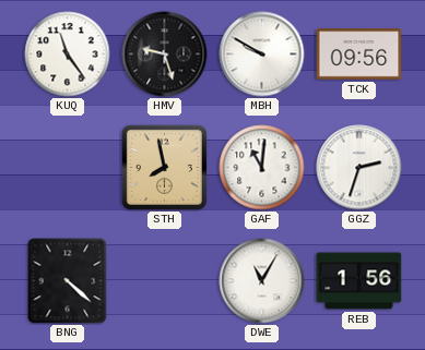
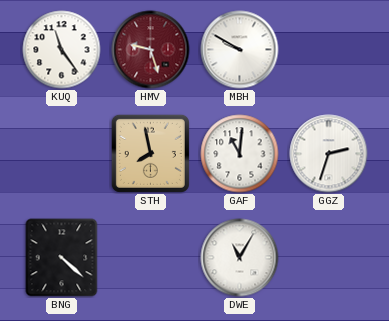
HMV dial: black -> burgundy
TCK: 09:56 -> none
REB: 1:56 -> none
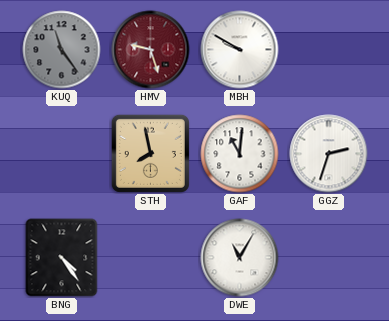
KUQ dial: white -> grey
BNG: 4:22 -> 4:24
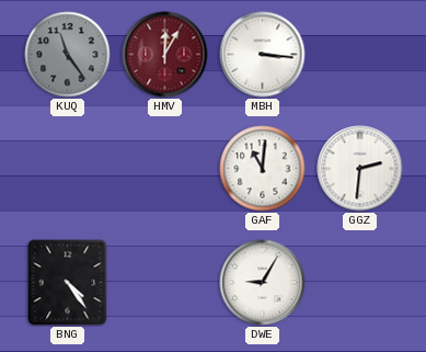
HMV: 9:27 -> 12:05
MBH: 9:50 -> 3:16
STH: 7:58 -> none
GGZ: 2:33 -> 2:31
DWE: 11:05 -> 9:05
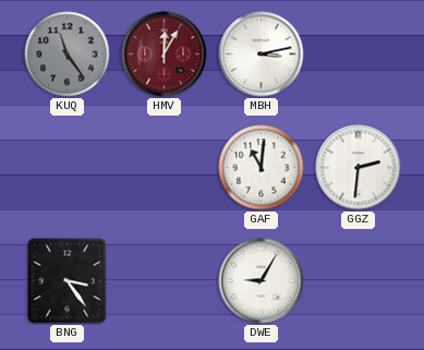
MBH: 3:16 -> 3:13
BNG: 4:24 -> 3:24
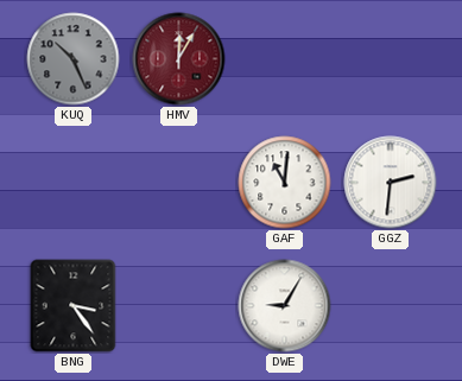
KUQ: 11:24 -> 10:26
MBH: 3:13 -> none
